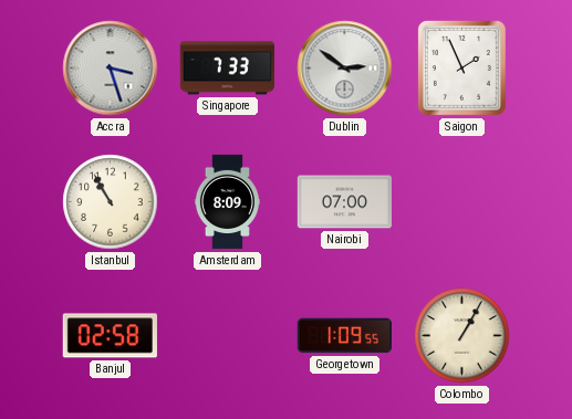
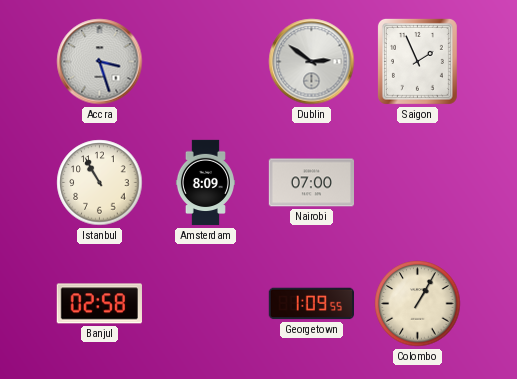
Singapore: 7:33 -> none
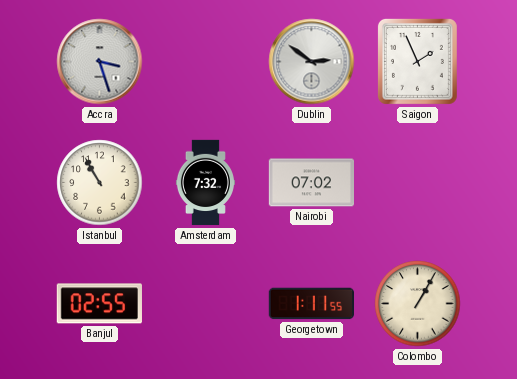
Amsterdam: 8:09 -> 7:32
Nairobi: 07:00 -> 07:02
Banjul: 02:58 -> 02:55
Georgetown: 1:09 -> 1:11
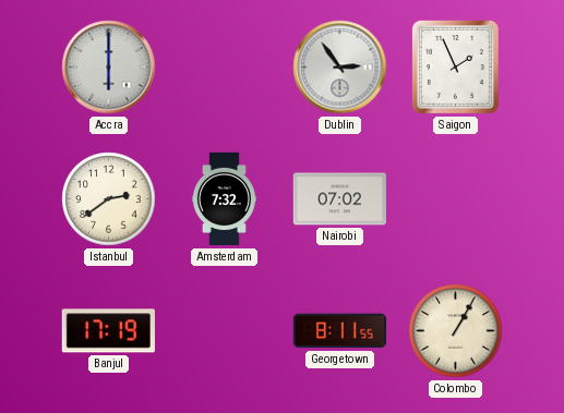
Accra: 3:27 -> 6:00
Dublin: 2:51 -> 2:54
Istanbul: 10:55 -> 2:39
Banjul: 02:55 -> 17:19
Georgetown: 1:11 -> 8:11
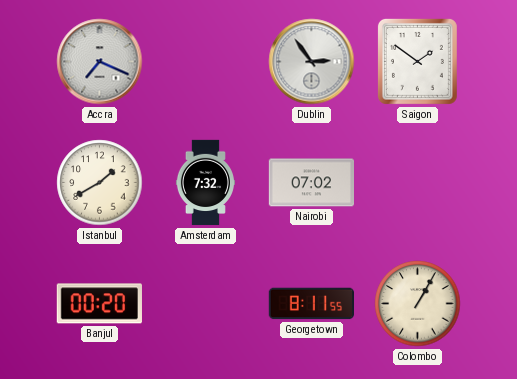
Accra: 6:00 -> 7:19
Saigon: 1:56 -> 1:51
Istanbul: 2:39 -> 1:40
Banjul: 17:19 -> 00:20
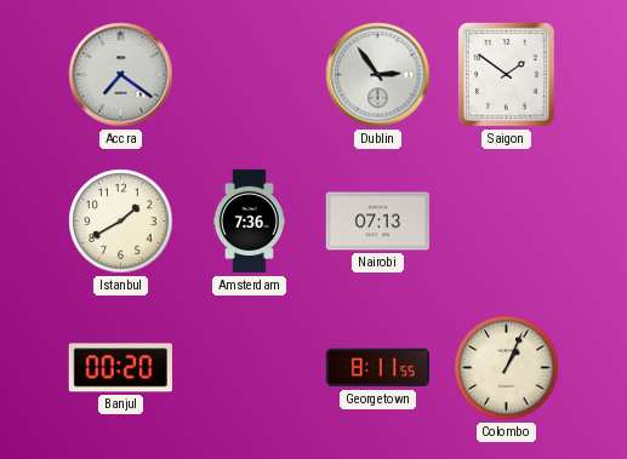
Accra: 7:19 -> 7:21
Amsterdam: 7:32 -> 7:36
Nairobi: 07:02 -> 07:13
Colombo: 1:05 -> 1:04
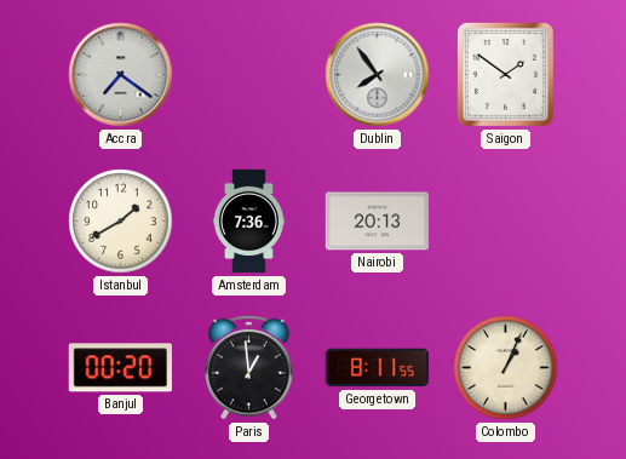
Dublin: 2:54 -> 7:54
Nairobi: 07:13 -> 20:13
Paris: none -> 12:59
